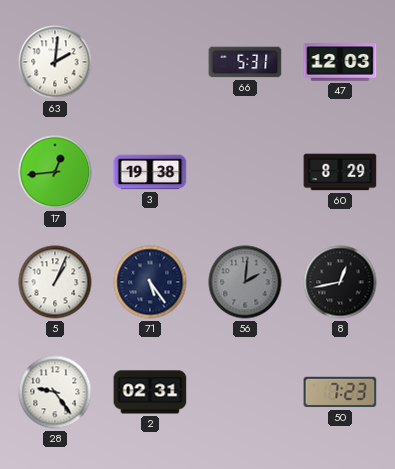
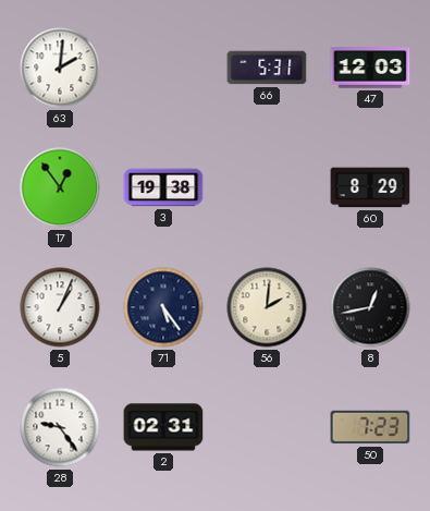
17: 12:44 -> 12:54
56 dial: grey -> cream
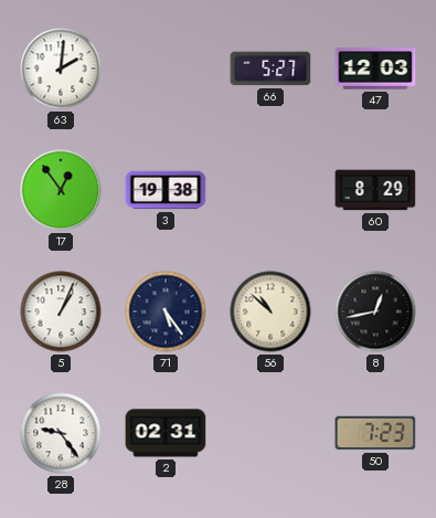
66: 5:31 -> 5:27
56: 2:01 -> 10:52
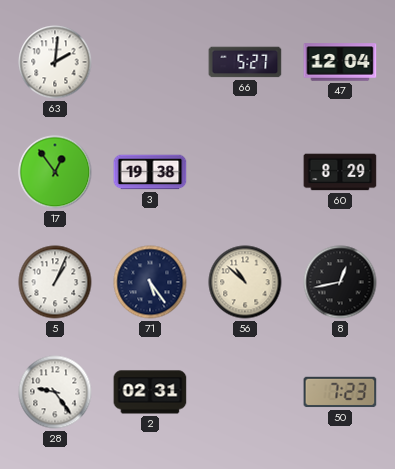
47: 12:03 -> 12:04
